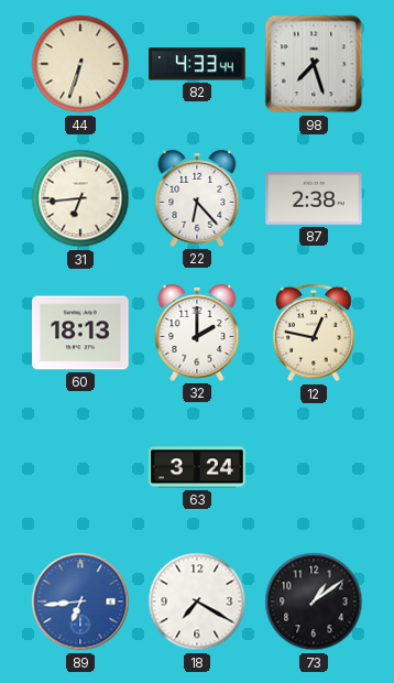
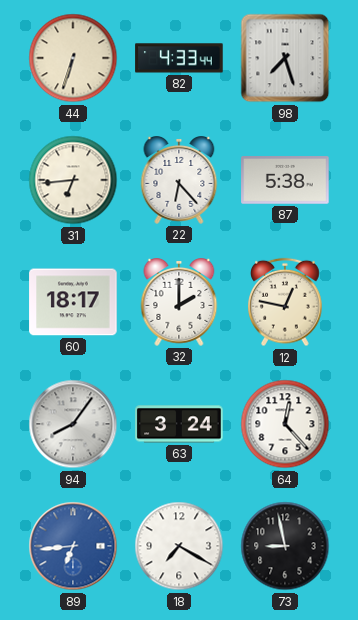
87: 2:38 -> 5:38
60: 18:13 -> 18:17
94: none -> 8:06
64: none -> 12:23
73: 1:09 -> 8:58
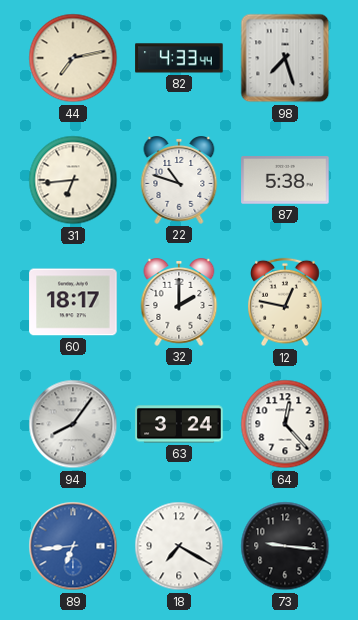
44: 6:33 -> 7:13
22: 6:23 -> 10:48
73: 8:58 -> 9:16
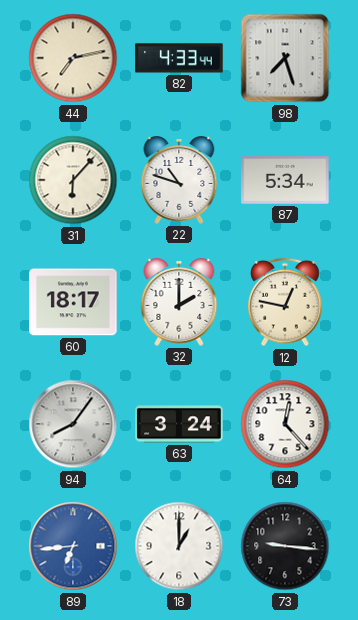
31: 6:44 -> 6:07
87: 5:38 -> 5:34
18: 7:20 -> 1:00
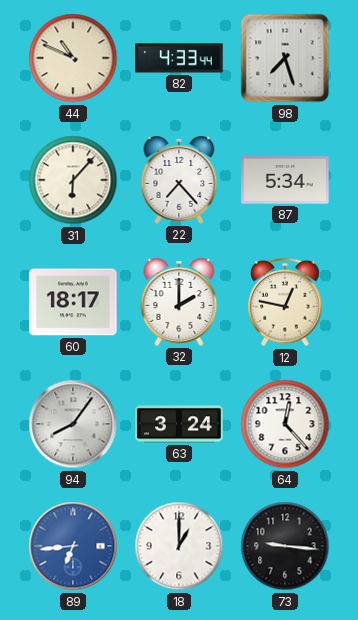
44: 7:13 -> 10:49
22: 10:48 -> 7:23
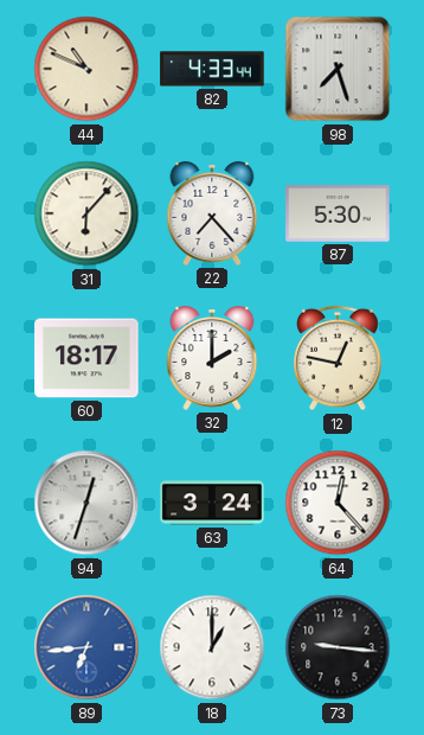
87: 5:34 -> 5:30
94: 8:06 -> 12:33
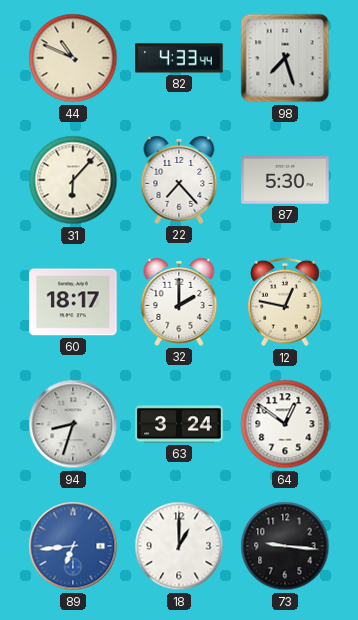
94: 12:33 -> 8:33
64: 12:23 -> 12:51
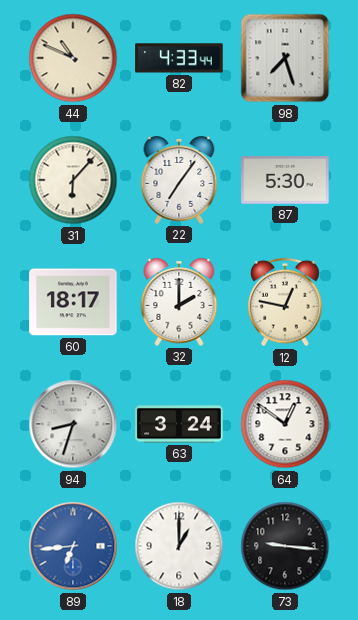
22: 7:23 -> 7:06
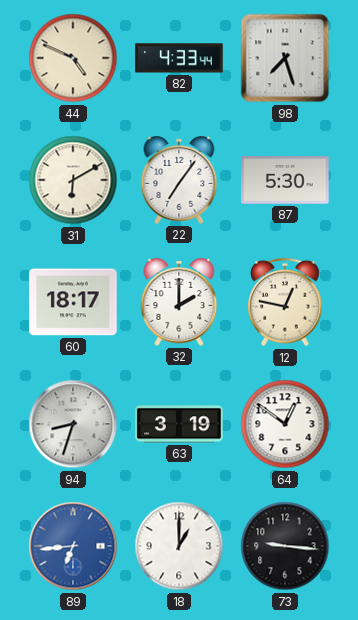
44: 10:49 -> 4:49
31: 6:07 -> 6:10
63: 3:24 -> 3:19
